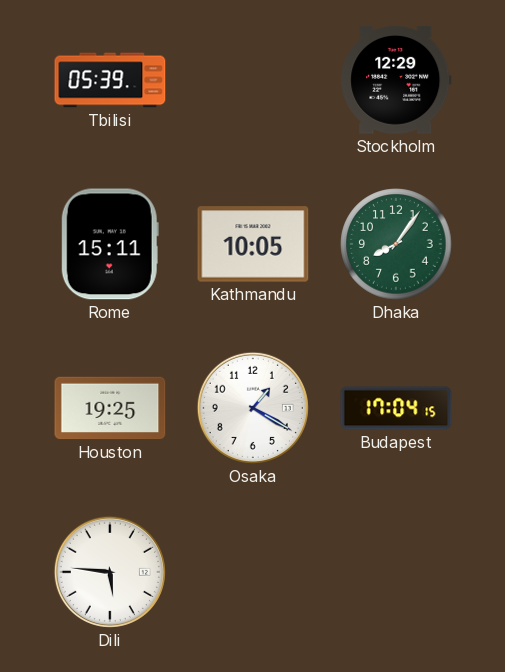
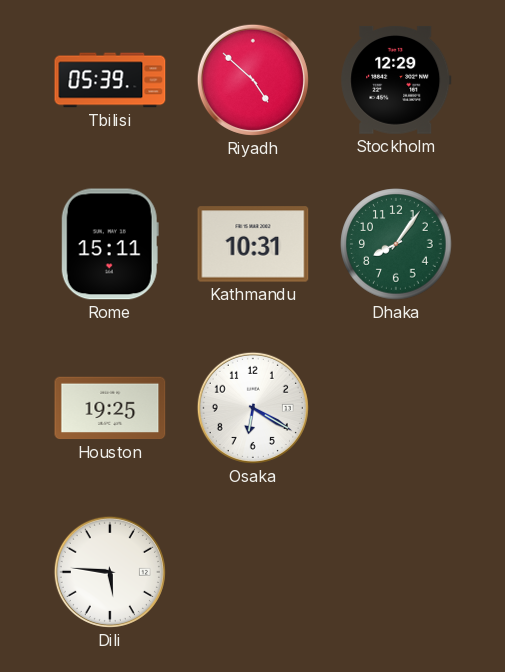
Riyadh: none -> 4:52
Kathmandu: 10:05 -> 10:31
Osaka: 1:20 -> 6:20
Budapest: 17:04 -> none
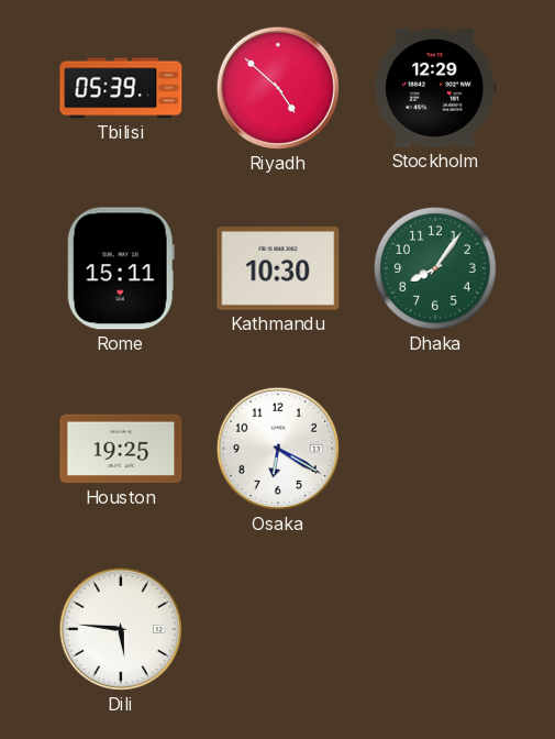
Kathmandu: 10:31 -> 10:30
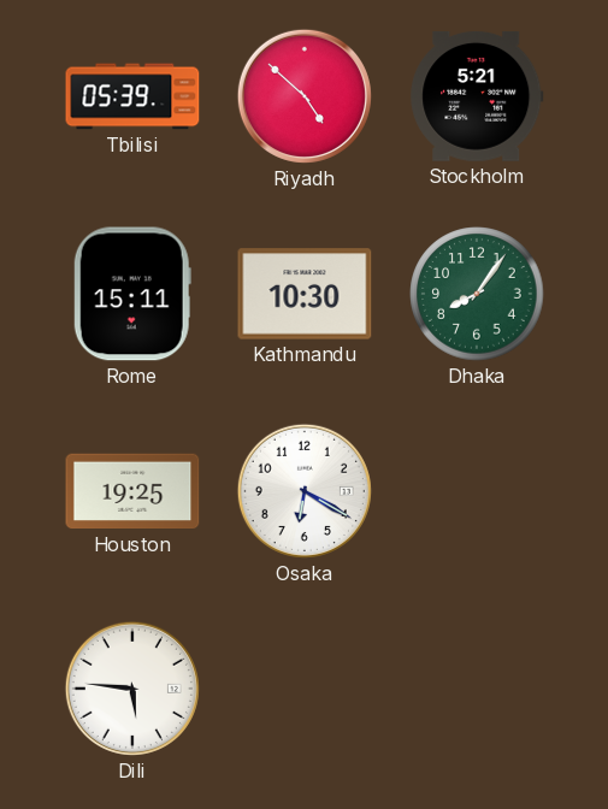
Stockholm: 12:29 -> 5:21
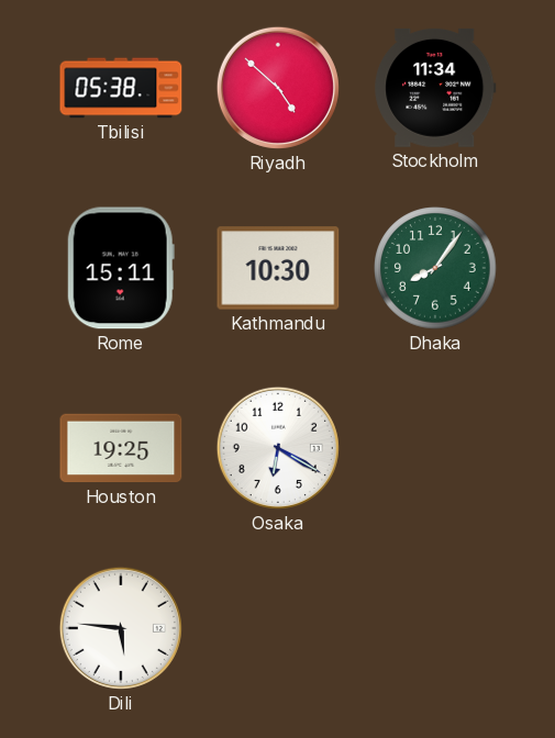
Tbilisi: 05:39 -> 05:38
Stockholm: 5:21 -> 11:34
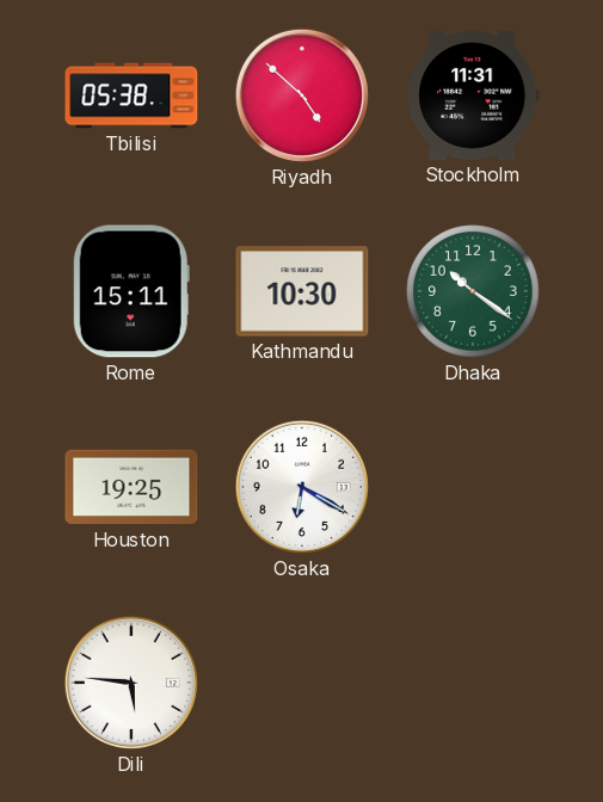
Stockholm: 11:34 -> 11:31
Dhaka: 8:06 -> 10:21
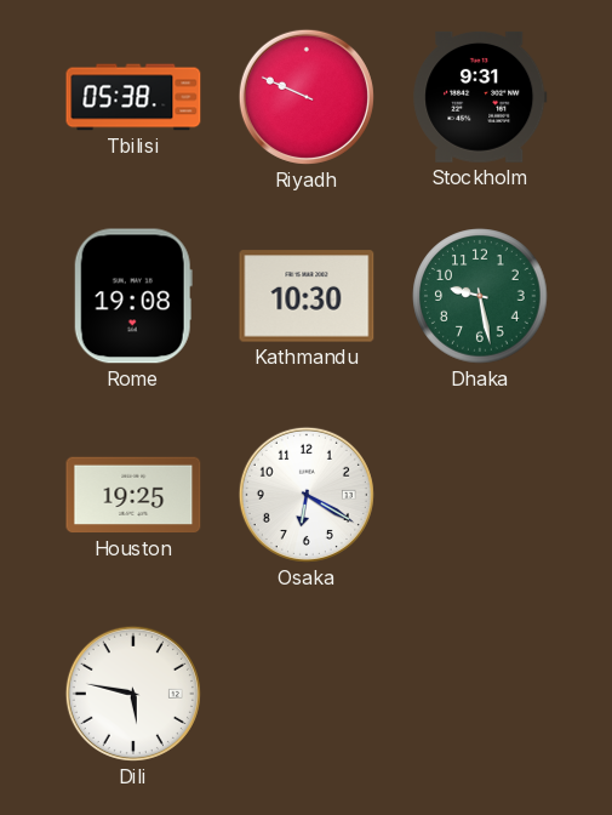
Riyadh: 4:52 -> 9:49
Stockholm: 11:31 -> 9:31
Rome: 15:11 -> 19:08
Dhaka: 10:21 -> 9:28
Dili: 5:46 -> 5:47
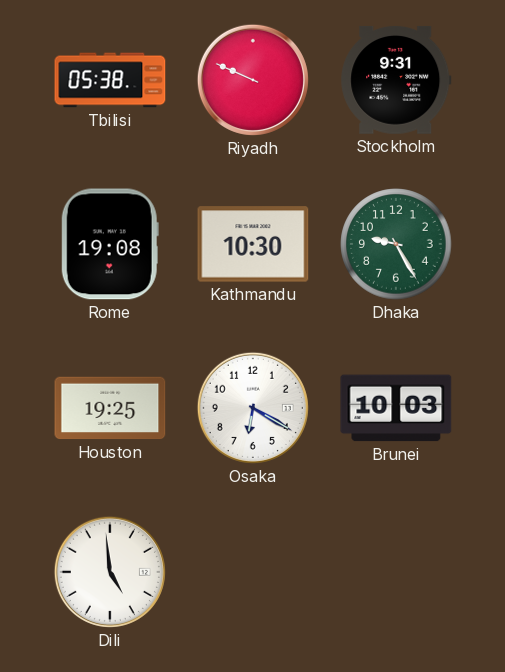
Dhaka: 9:28 -> 9:25
Brunei: none -> 10:03
Dili: 5:47 -> 4:59
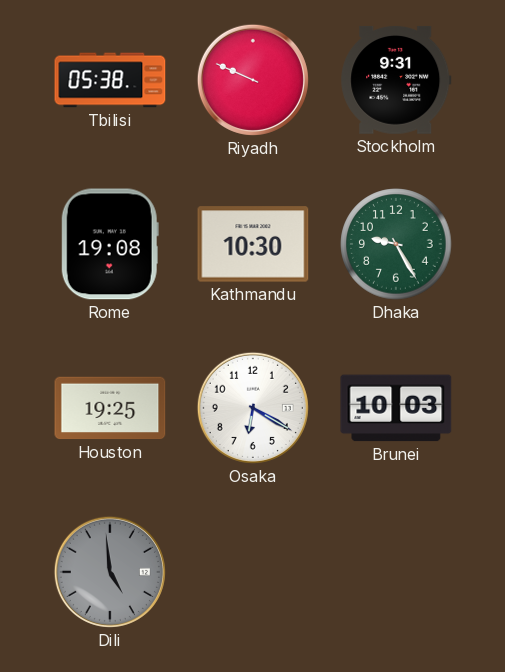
Dili dial: white -> grey
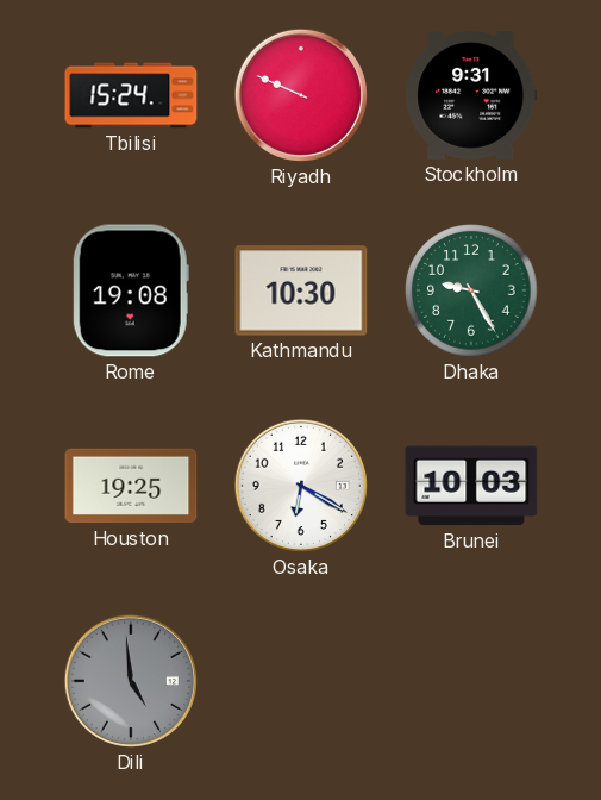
Tbilisi: 05:38 -> 15:24
